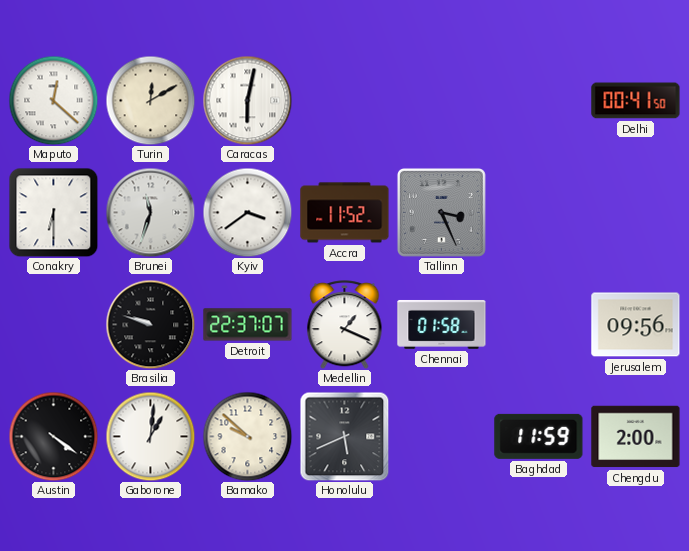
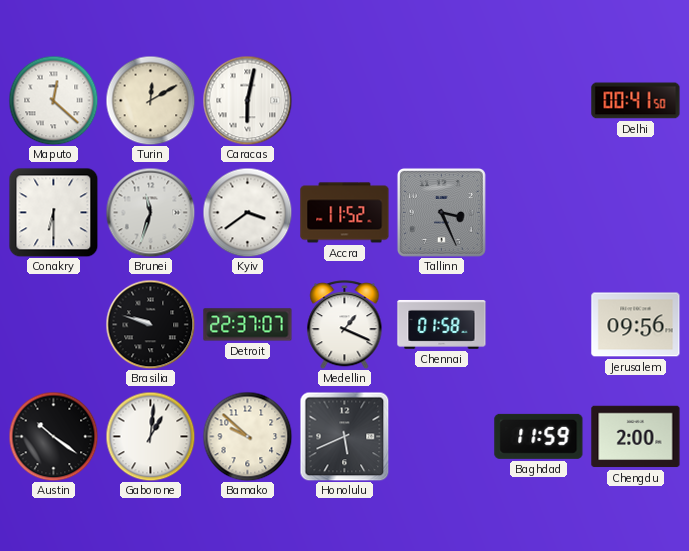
Austin: 4:21 -> 10:21
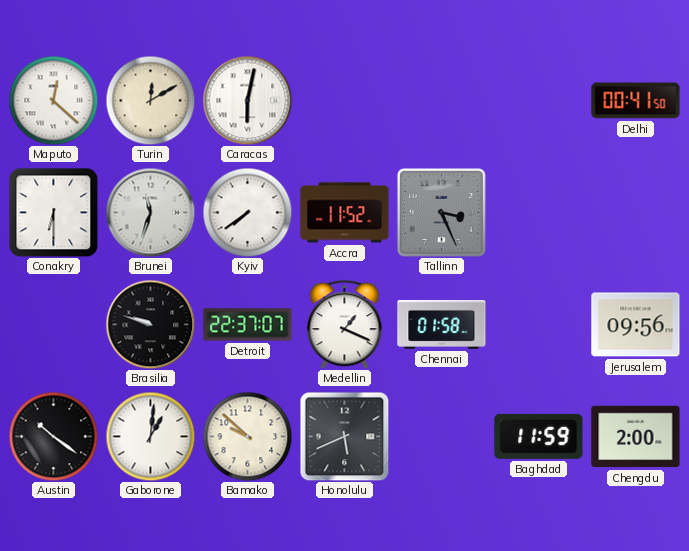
Kyiv: 3:39 -> 7:39
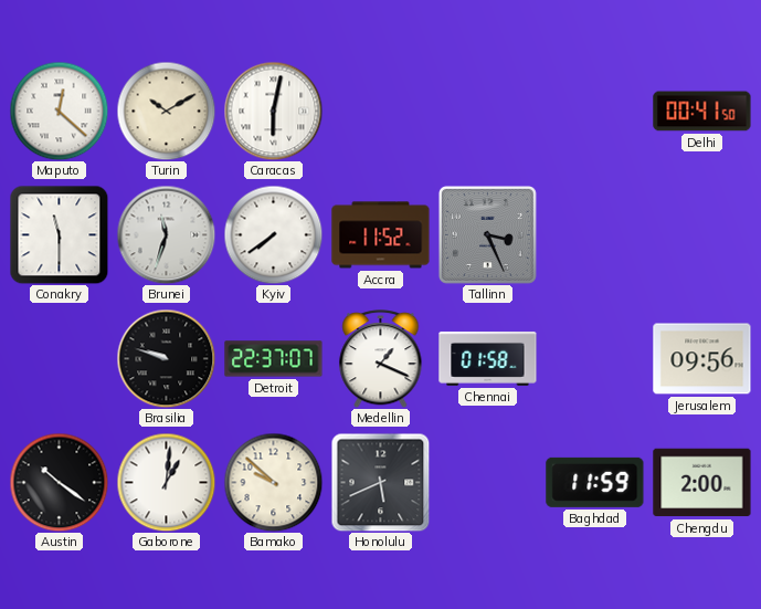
Turin: 12:10 -> 10:10
Conakry: 6:30 -> 11:30
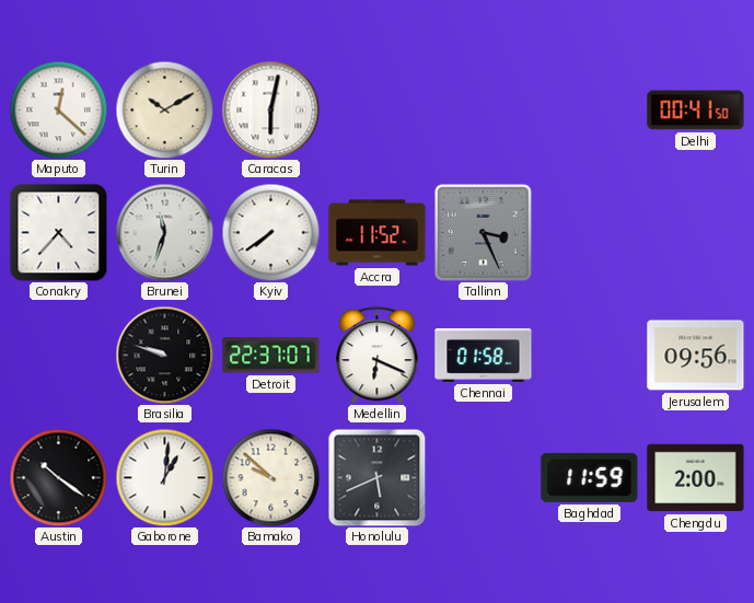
Conakry: 11:30 -> 4:37
Medellin: 1:19 -> 6:19
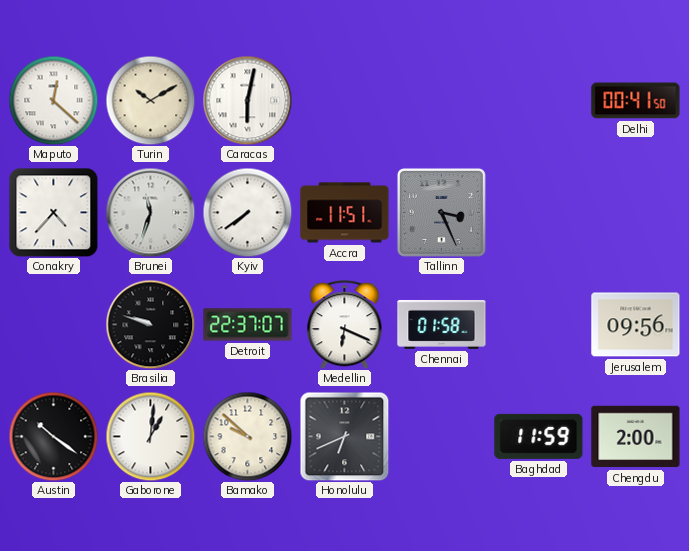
Accra: 11:52 -> 11:51
Honolulu: 5:41 -> 6:41
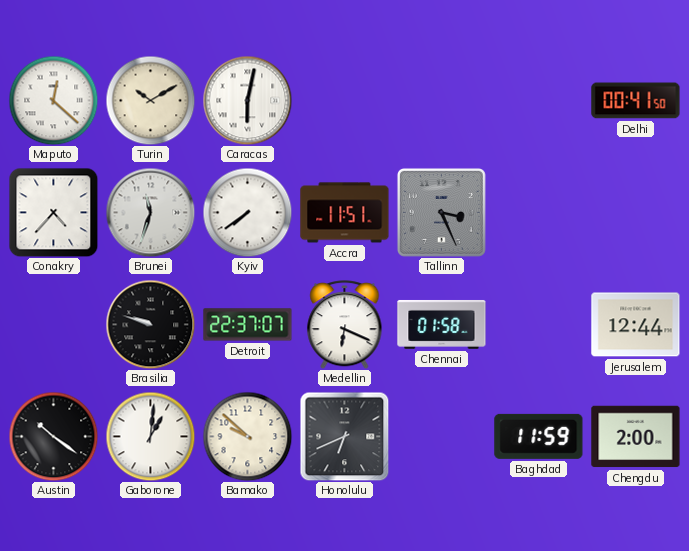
Jerusalem: 09:56 -> 12:44
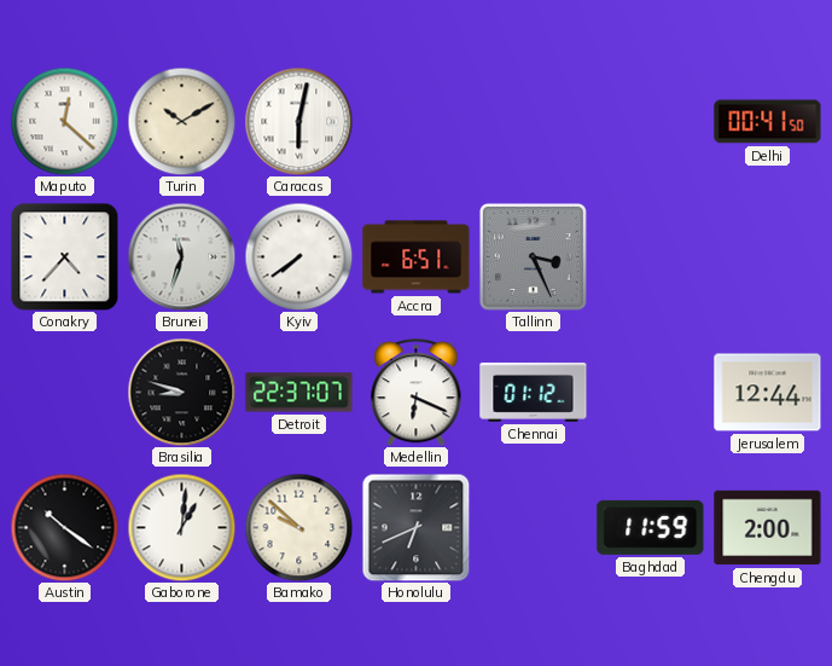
Accra: 11:51 -> 6:51
Brasilia: 9:48 -> 8:48
Chennai: 01:58 -> 01:12
